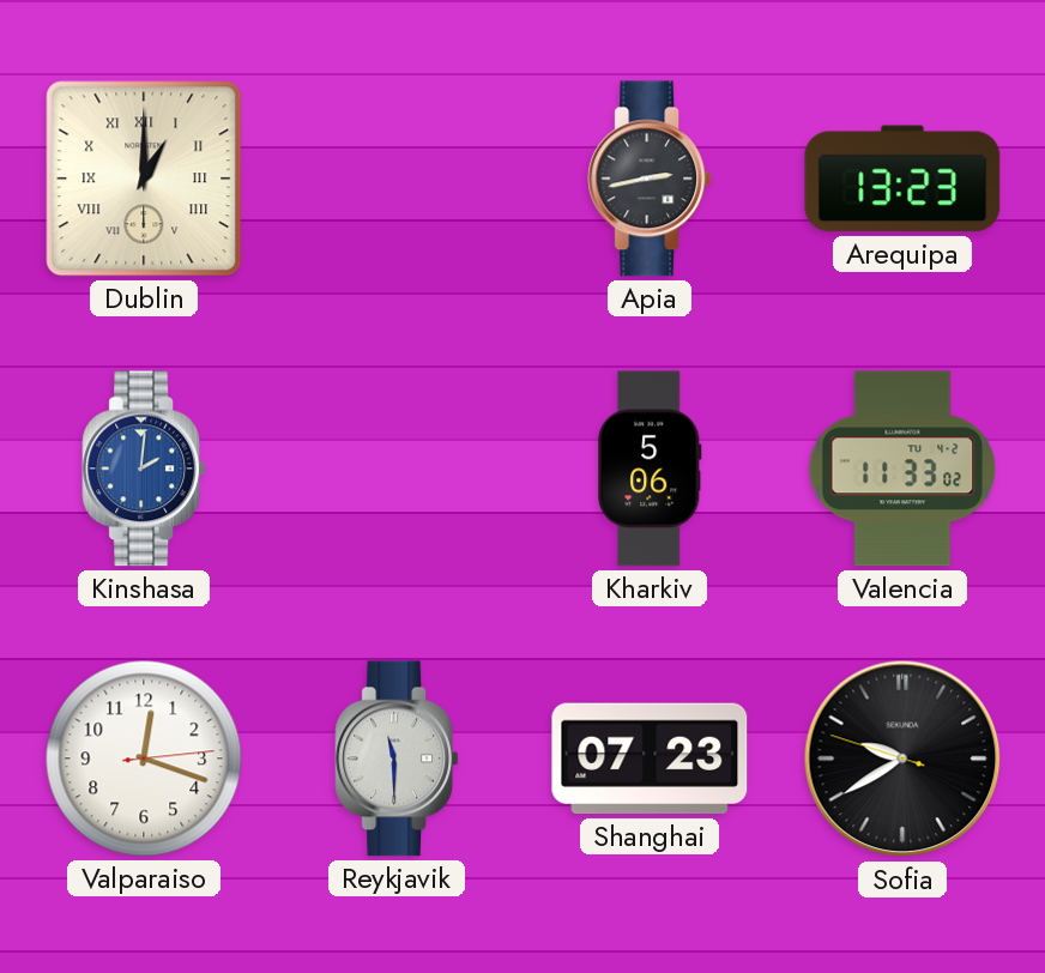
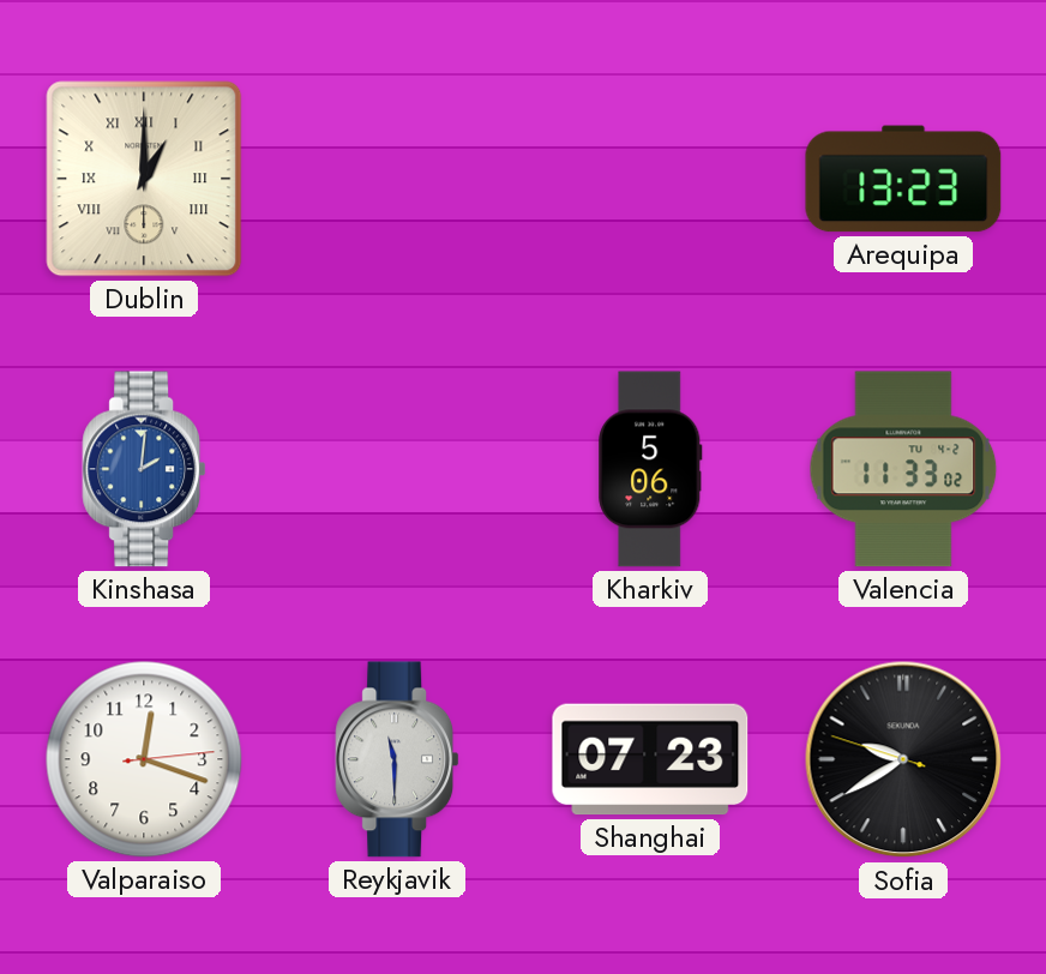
Apia: 2:43 -> none
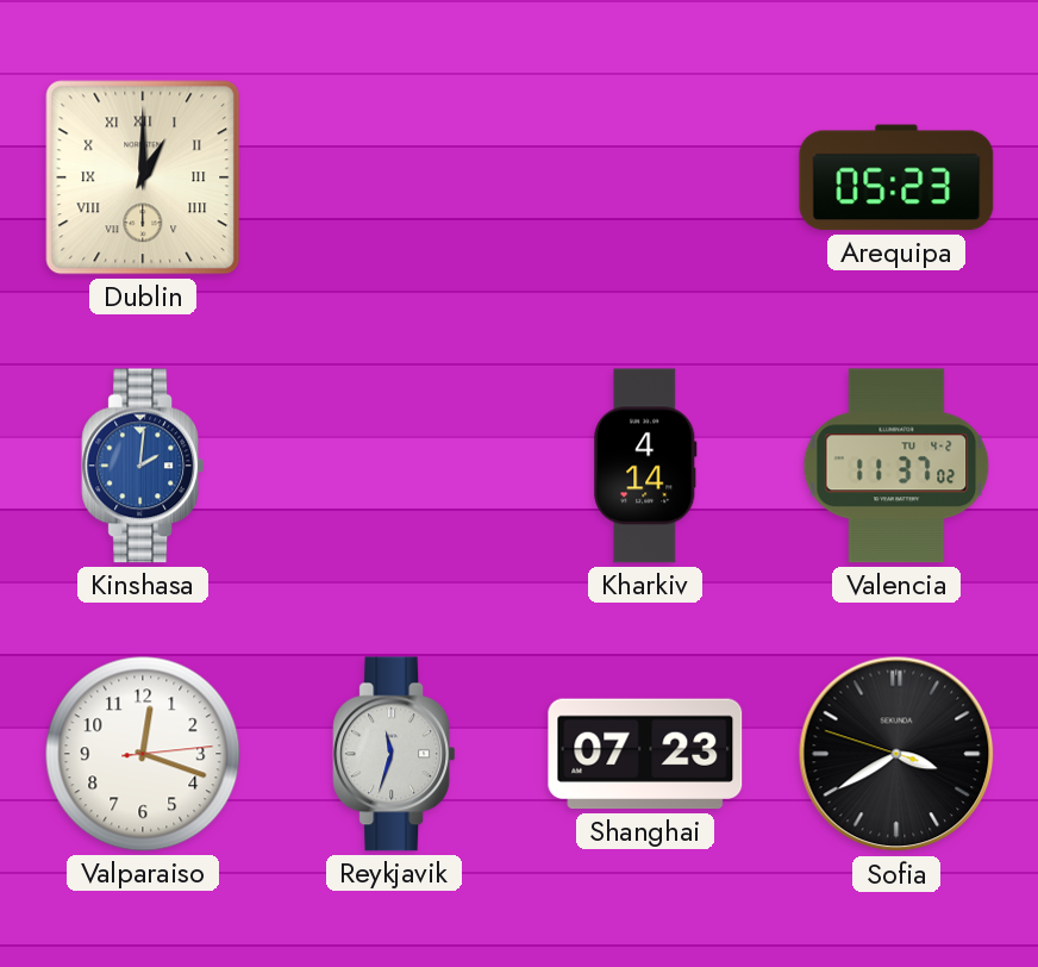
Arequipa: 13:23 -> 05:23
Kharkiv: 5:06 -> 4:14
Valencia: 11:33 -> 11:37
Reykjavik: 11:30 -> 11:33
Sofia: 9:39 -> 3:39
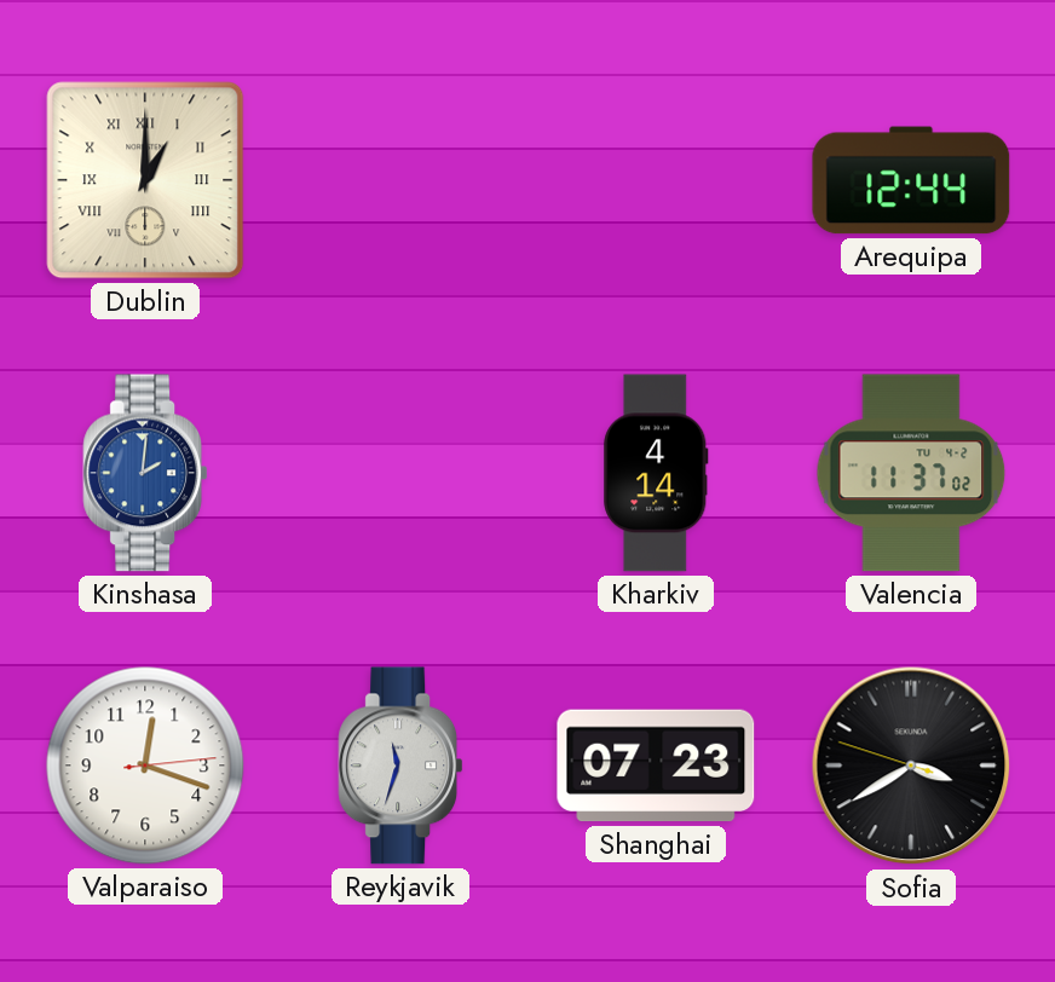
Arequipa: 05:23 -> 12:44
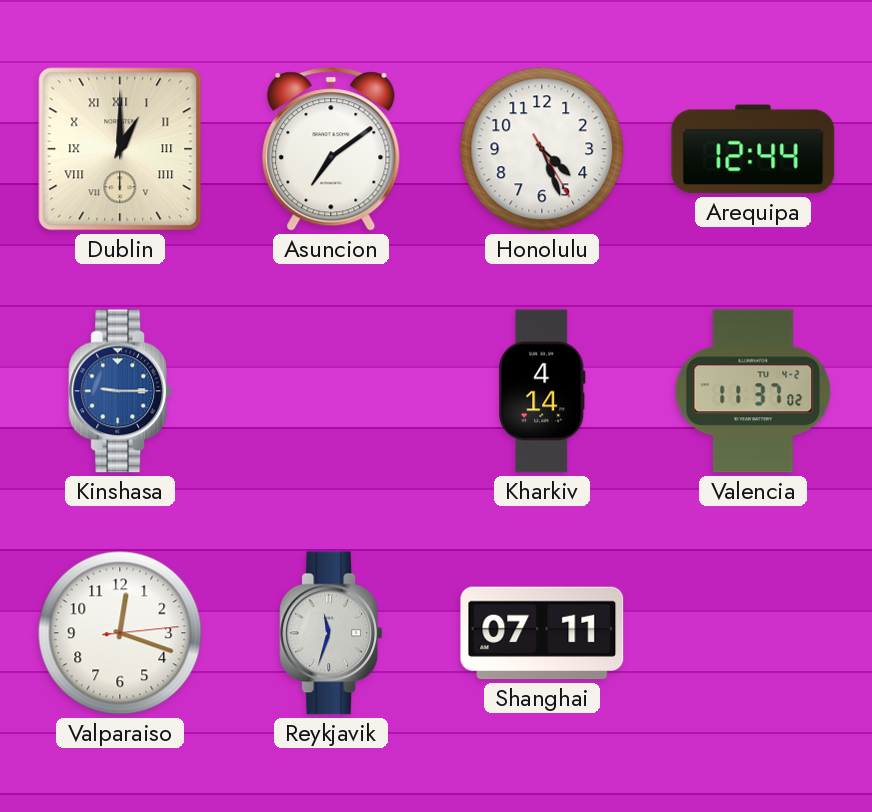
Asuncion: none -> 7:09
Honolulu: none -> 4:26
Kinshasa: 2:01 -> 9:15
Shanghai: 07:23 -> 07:11
Sofia: 3:39 -> none
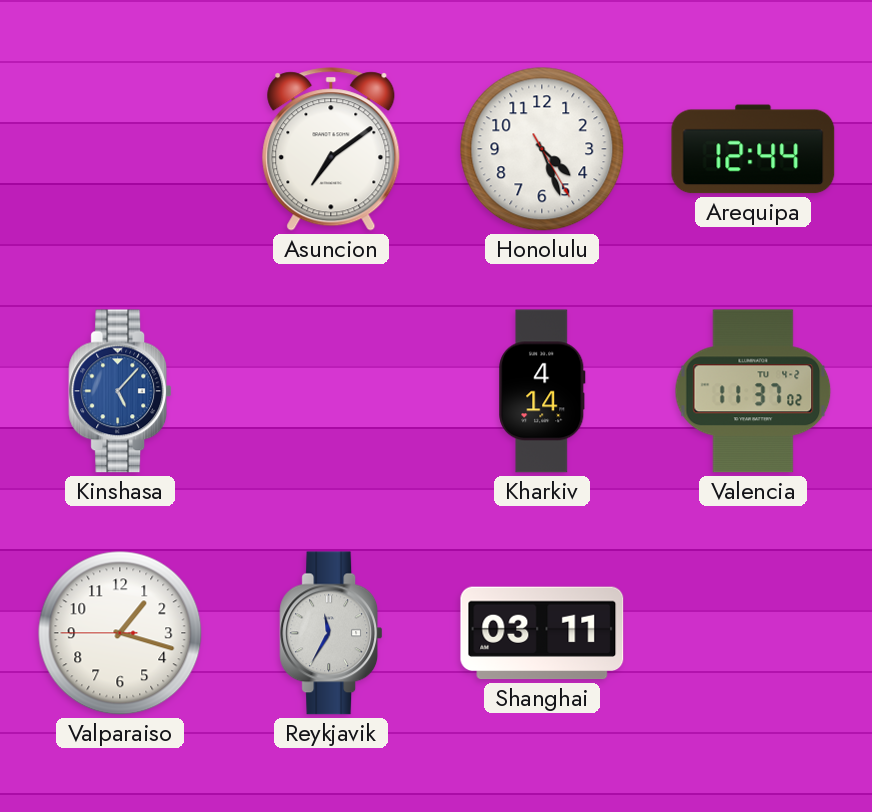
Dublin: 1:00 -> none
Kinshasa: 9:15 -> 5:07
Valparaiso: 12:18 -> 1:17
Reykjavik: 11:33 -> 11:35
Shanghai: 07:11 -> 03:11
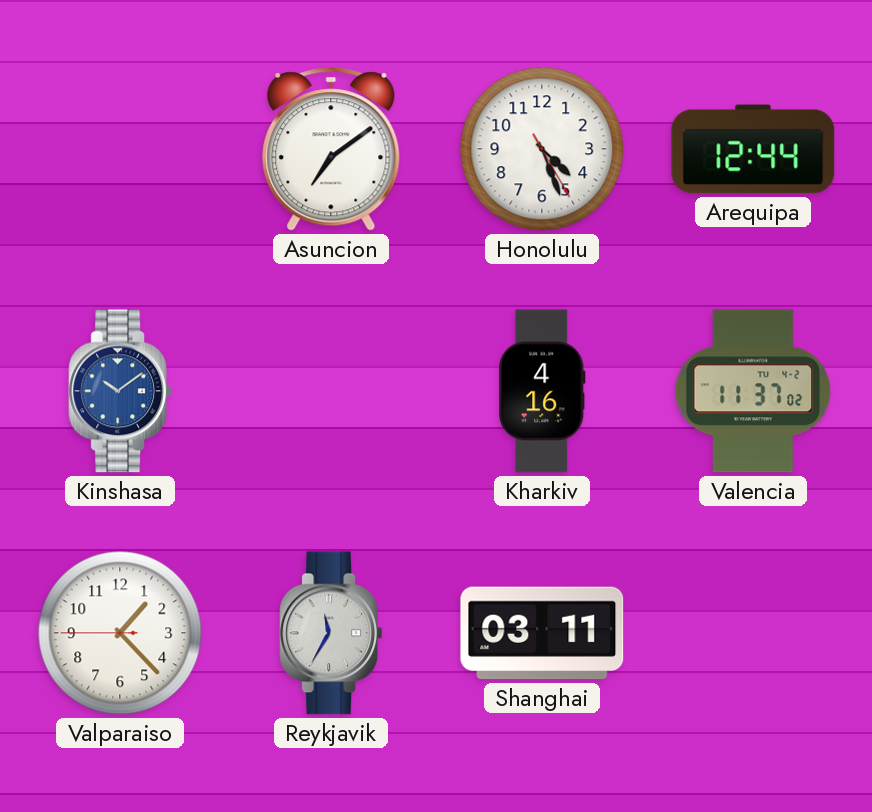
Kinshasa: 5:07 -> 10:09
Kharkiv: 4:14 -> 4:16
Valparaiso: 1:17 -> 1:22
